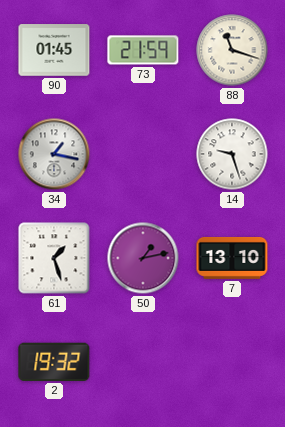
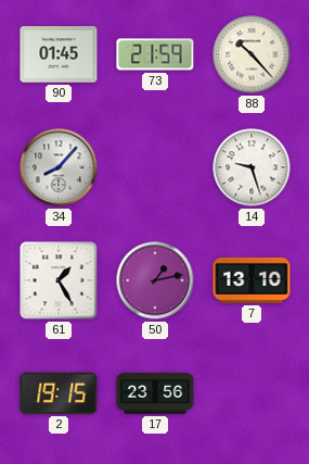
88: 11:18 -> 10:23
34: 1:17 -> 8:07
61: 1:27 -> 1:25
2: 19:32 -> 19:15
17: none -> 23:56
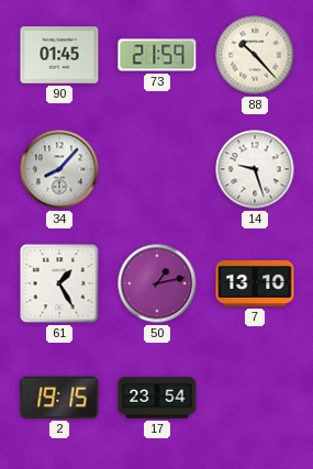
17: 23:56 -> 23:54
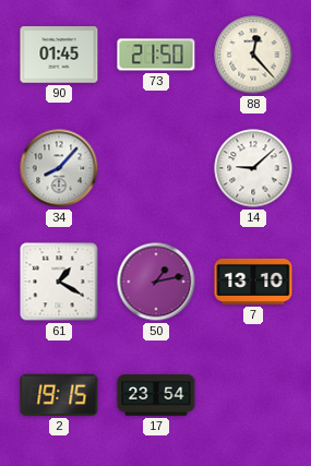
73: 21:59 -> 21:50
88: 10:23 -> 12:23
14: 9:27 -> 9:08
61: 1:25 -> 1:20
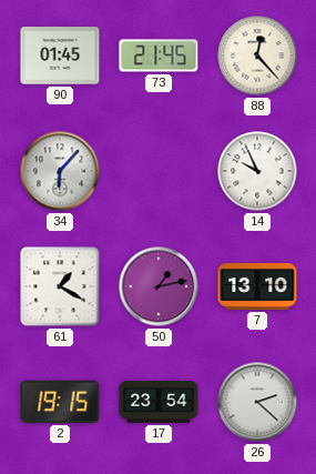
73: 21:50 -> 21:45
34: 8:07 -> 6:07
14: 9:08 -> 9:56
26: none -> 2:22
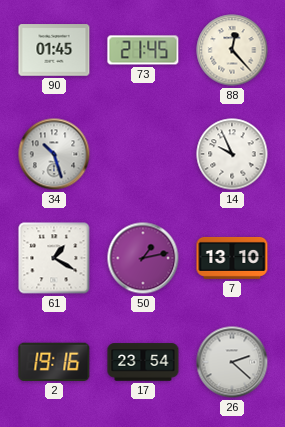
34: 6:07 -> 10:27
2: 19:15 -> 19:16
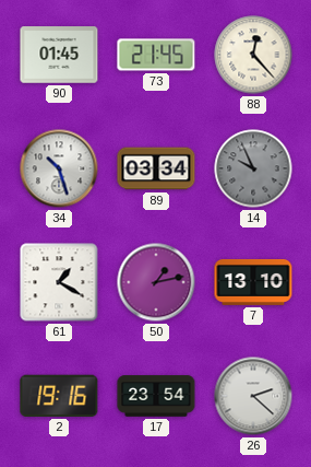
89: none -> 03:34
14 dial: white -> grey
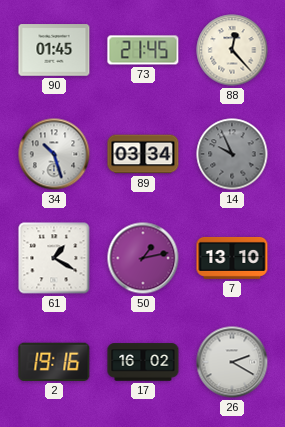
17: 23:54 -> 16:02
26: 2:22 -> 2:20
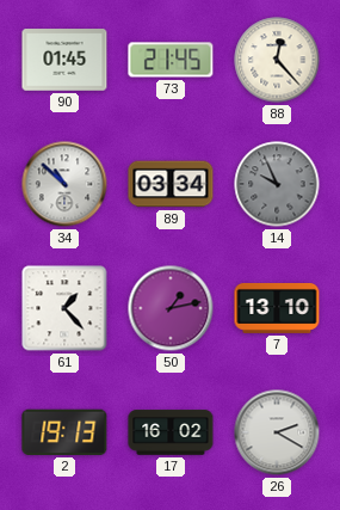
34: 10:27 -> 10:52
61: 1:20 -> 1:23
2: 19:16 -> 19:13
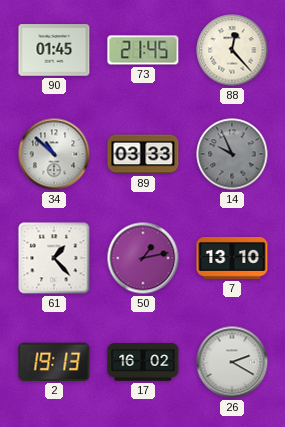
89: 03:34 -> 03:33
